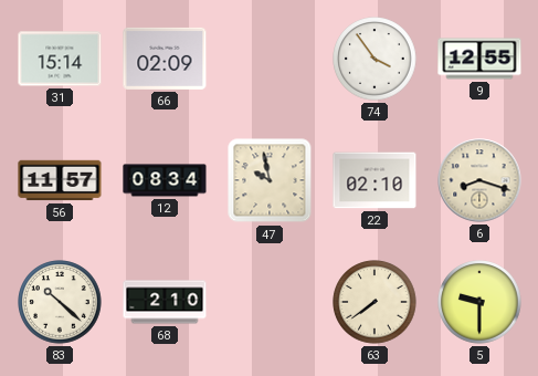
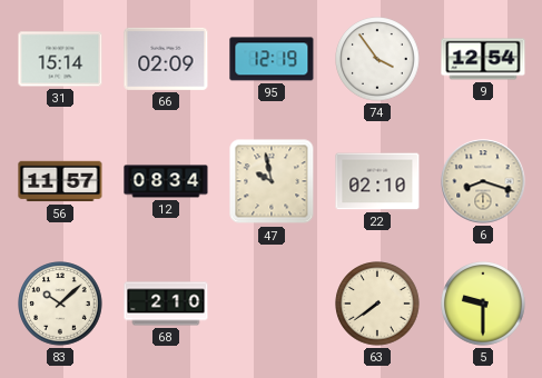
95: none -> 12:19
9: 12:55 -> 12:54
83: 10:22 -> 10:08
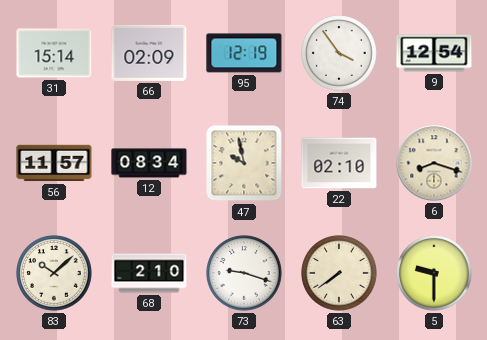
73: none -> 9:18
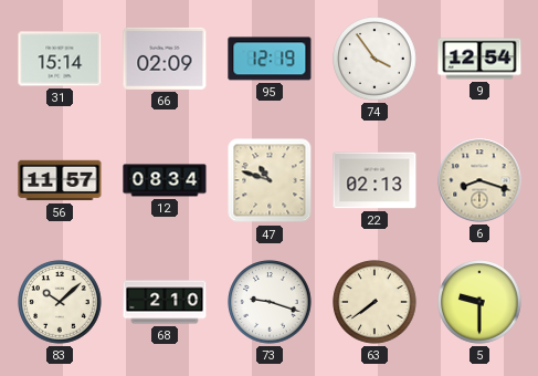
47: 9:58 -> 10:48
22: 02:10 -> 02:13
